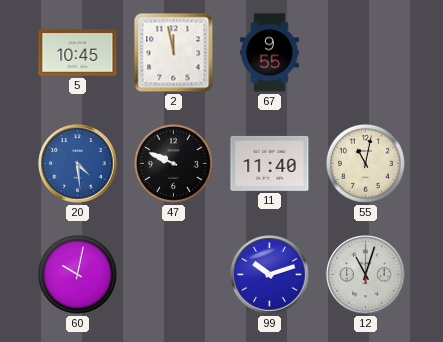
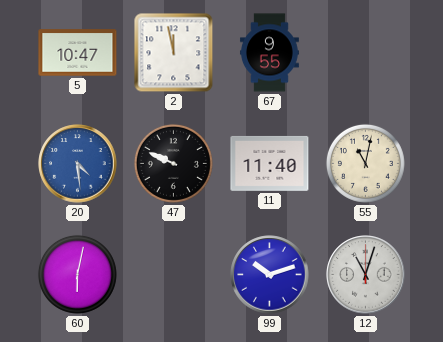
5: 10:45 -> 10:47
60: 10:02 -> 6:02
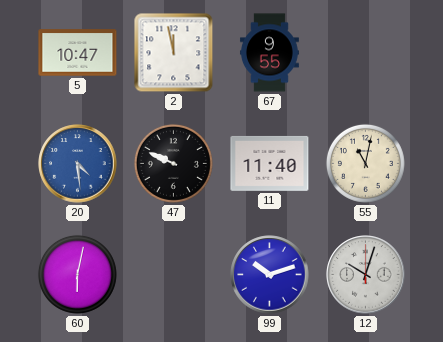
12: 11:03 -> 10:03
